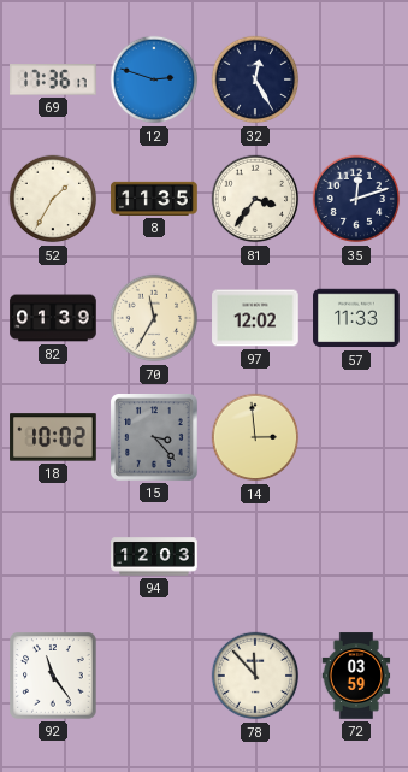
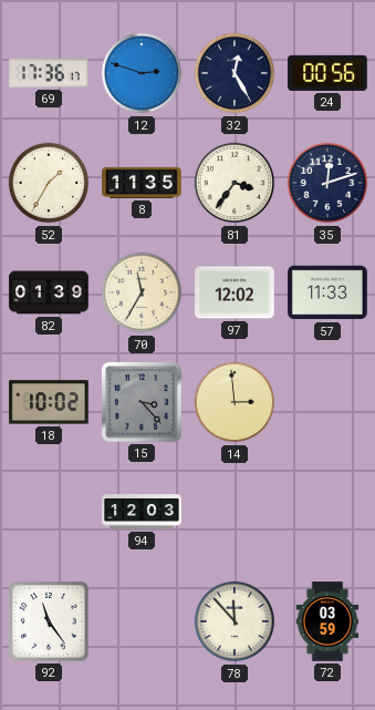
24: none -> 00:56
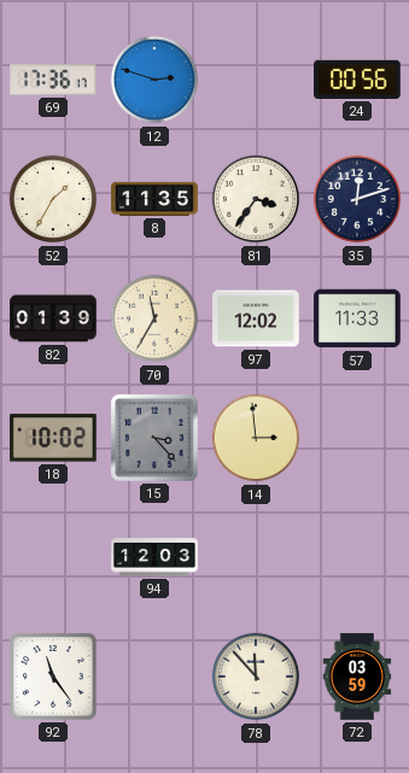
32: 12:25 -> none
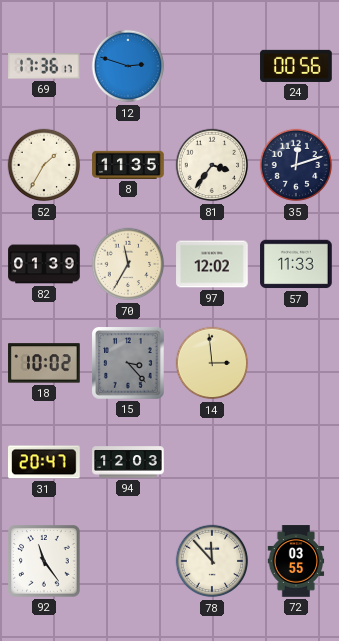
31: none -> 20:47
72: 03:59 -> 03:55
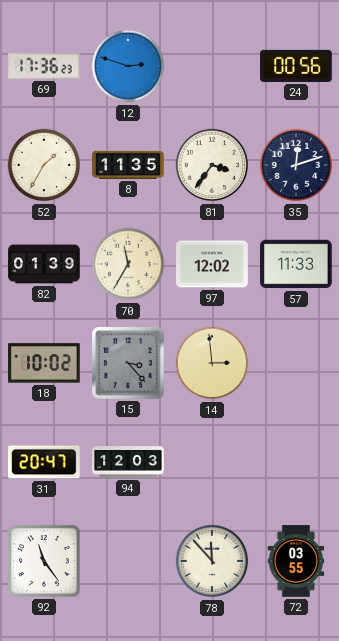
69: 17:36:17 -> 17:36:23
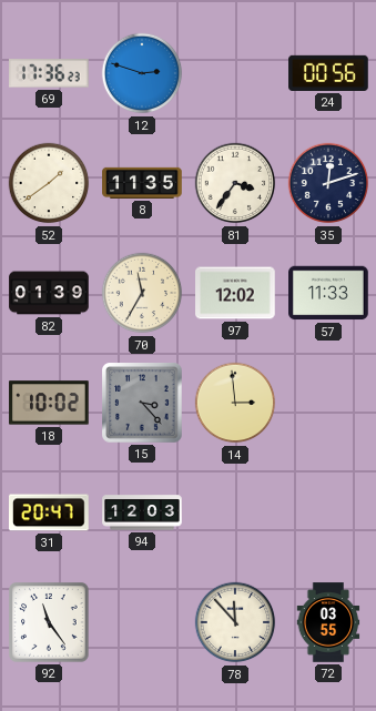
52: 1:35 -> 1:39
